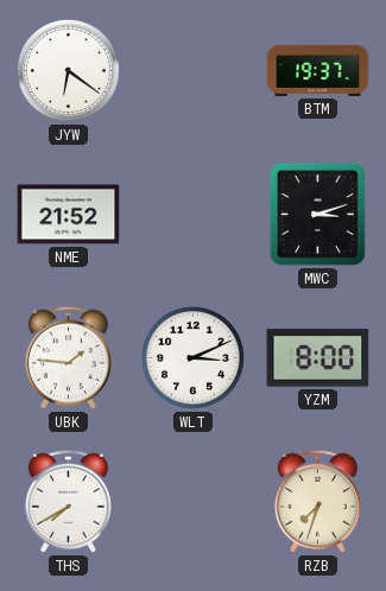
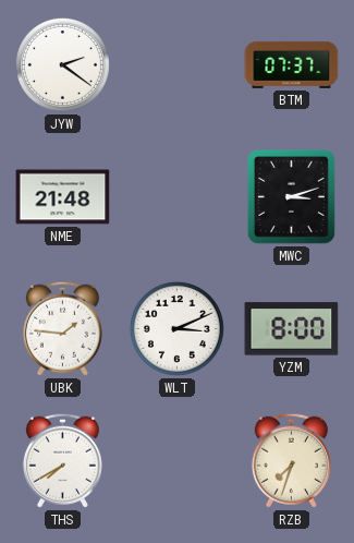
JYW: 6:21 -> 2:21
BTM: 19:37 -> 07:37
NME: 21:52 -> 21:48
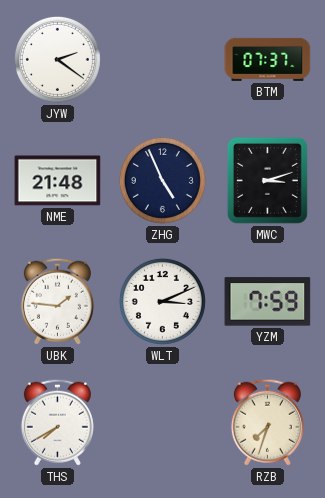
ZHG: none -> 4:56
YZM: 8:00 -> 7:59
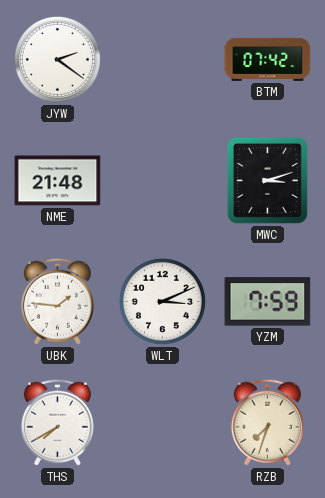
BTM: 07:37 -> 07:42
ZHG: 4:56 -> none
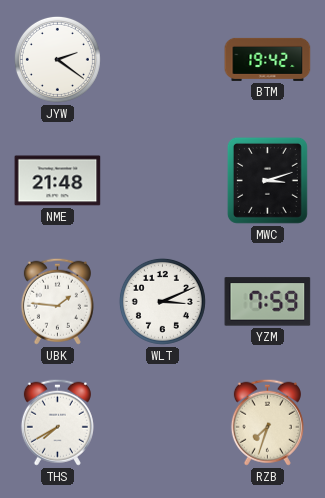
BTM: 07:42 -> 19:42
